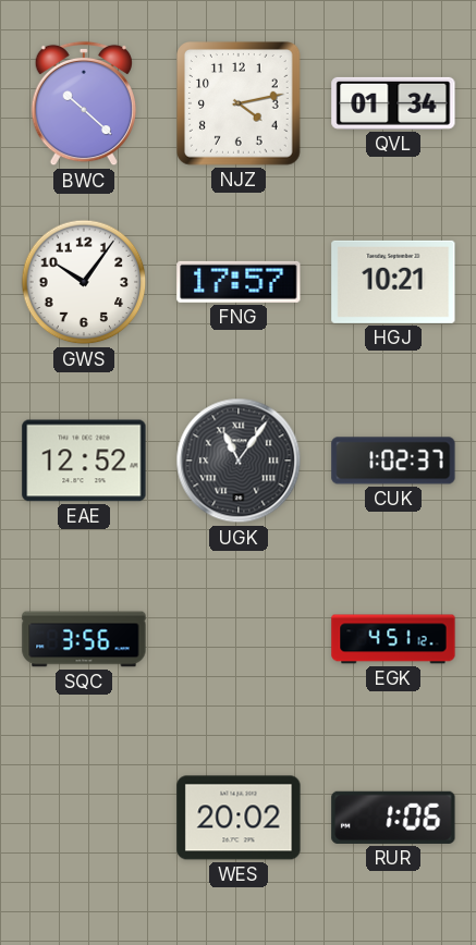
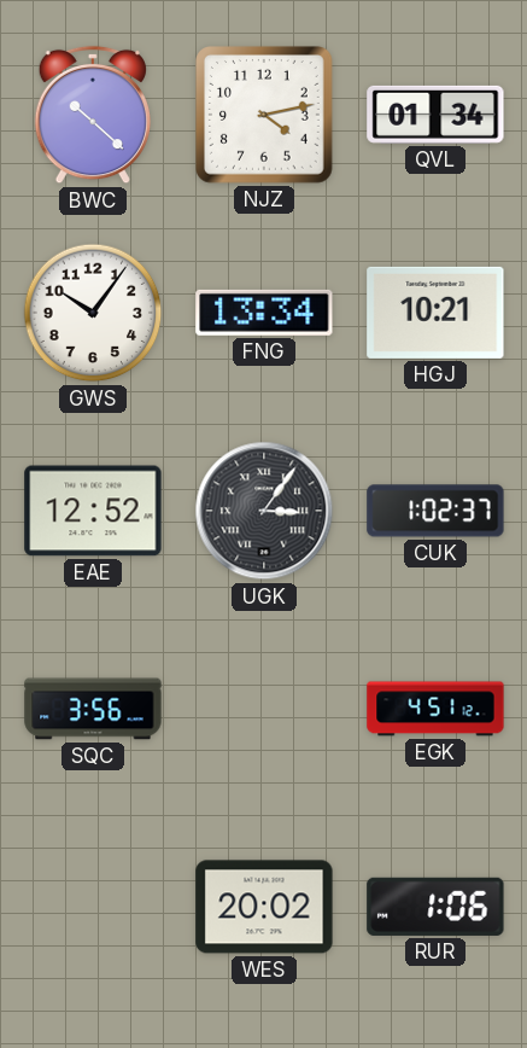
FNG: 17:57 -> 13:34
UGK: 11:06 -> 3:06
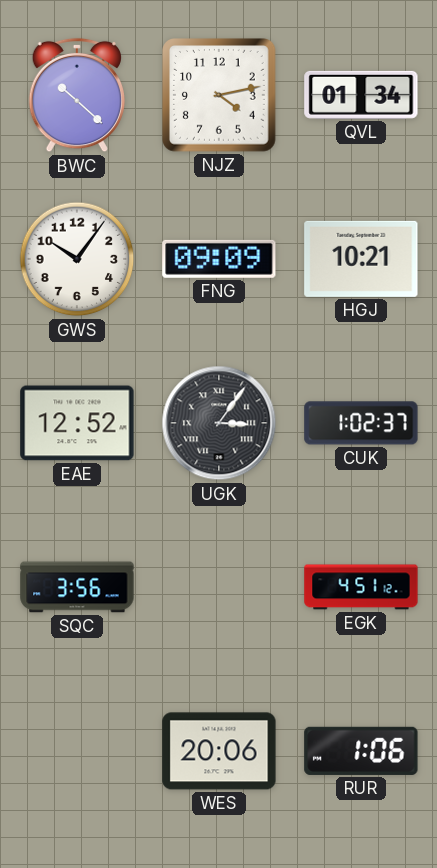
FNG: 13:34 -> 09:09
WES: 20:02 -> 20:06
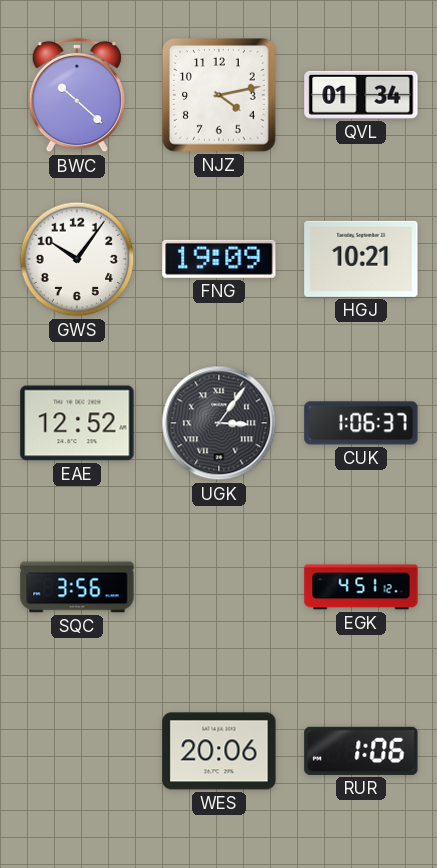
FNG: 09:09 -> 19:09
CUK: 1:02 -> 1:06
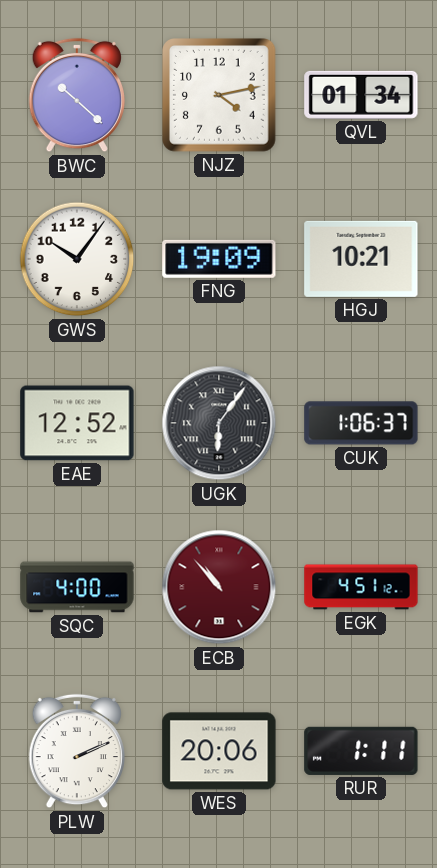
UGK: 3:06 -> 6:06
SQC: 3:56 -> 4:00
ECB: none -> 10:53
PLW: none -> 2:11
RUR: 1:06 -> 1:11
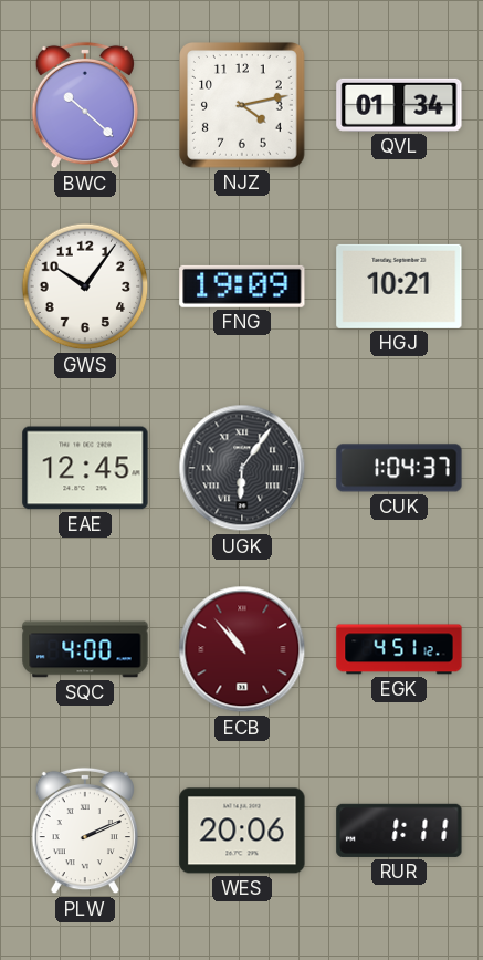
EAE: 12:52 -> 12:45
CUK: 1:06 -> 1:04
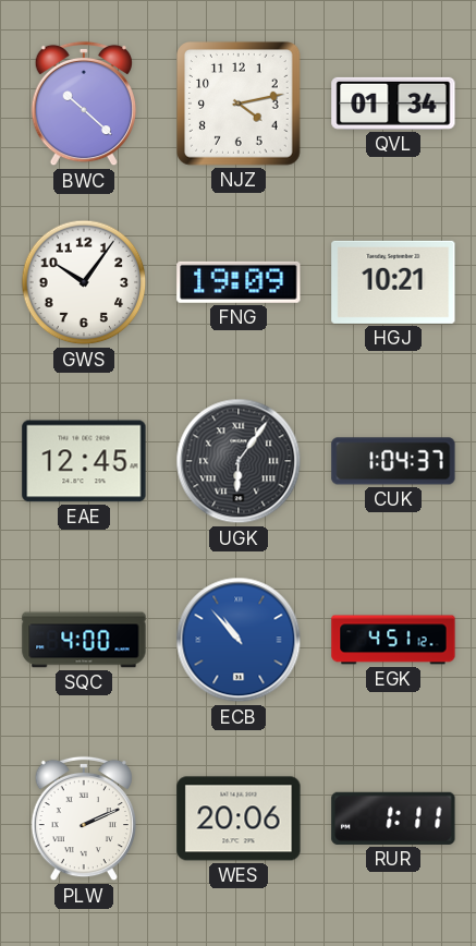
ECB dial: burgundy -> blue
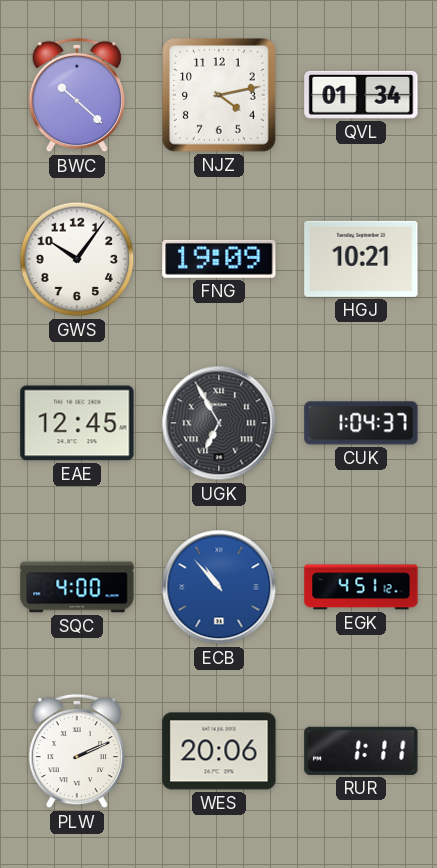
UGK: 6:06 -> 6:55
